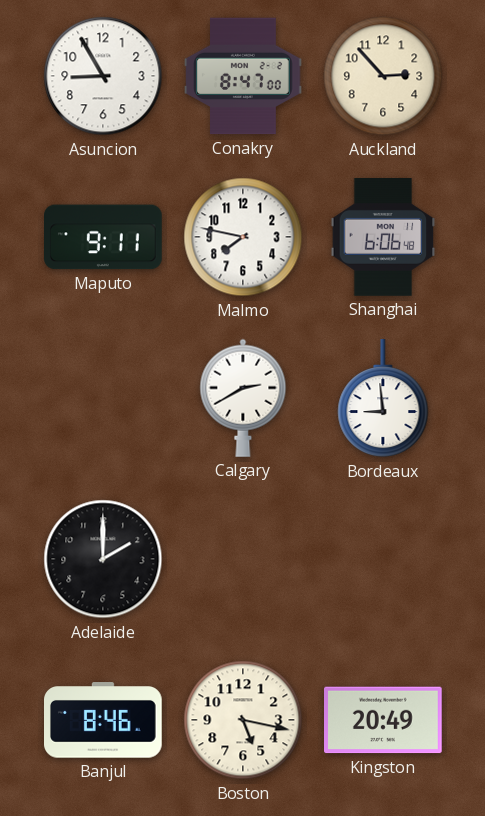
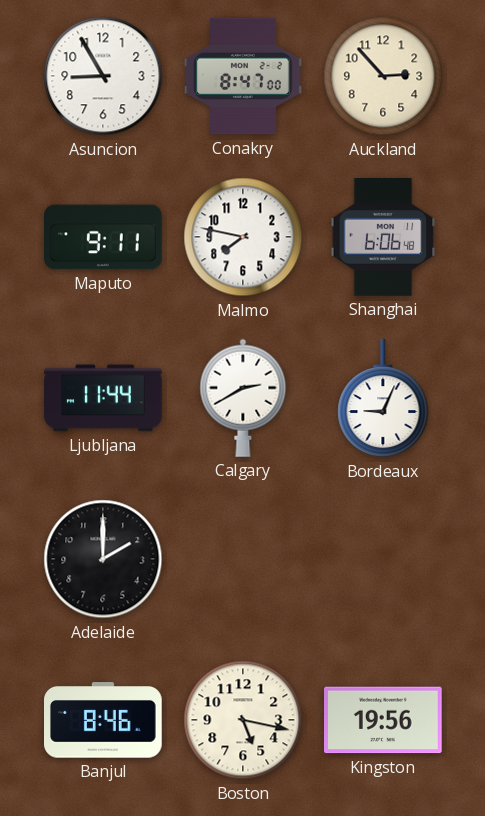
Ljubljana: none -> 11:44
Bordeaux: 8:59 -> 9:04
Kingston: 20:49 -> 19:56
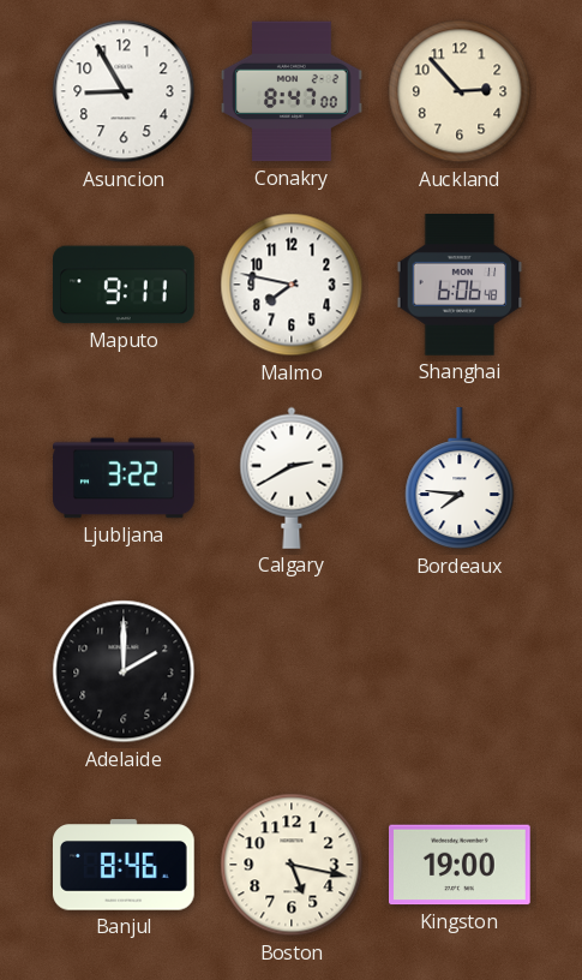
Ljubljana: 11:44 -> 3:22
Bordeaux: 9:04 -> 7:46
Kingston: 19:56 -> 19:00
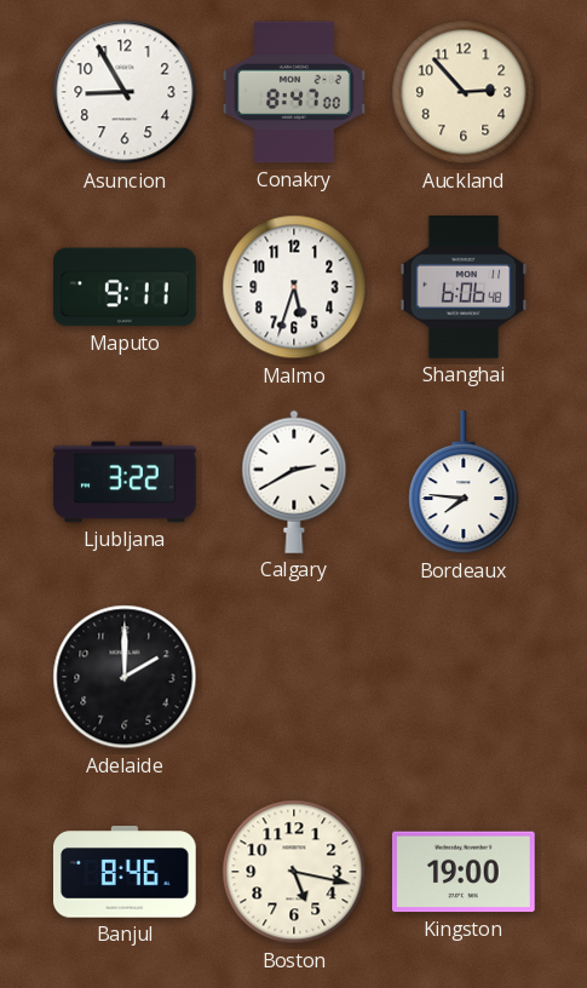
Malmo: 7:47 -> 5:33
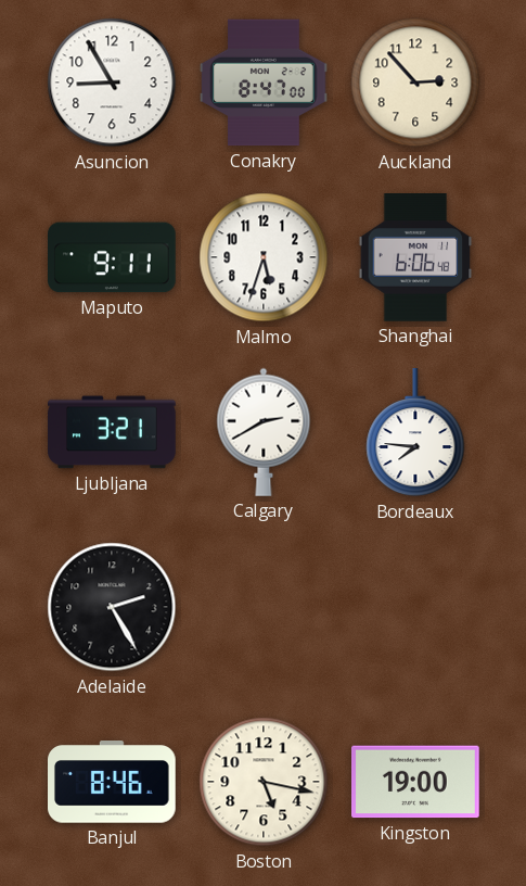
Ljubljana: 3:22 -> 3:21
Adelaide: 2:00 -> 2:25
